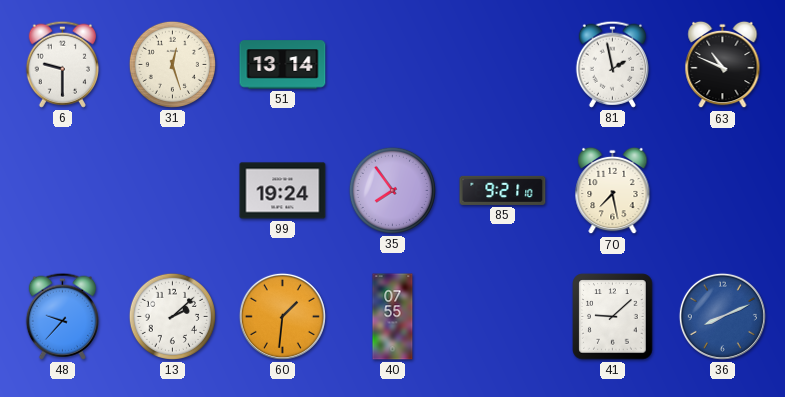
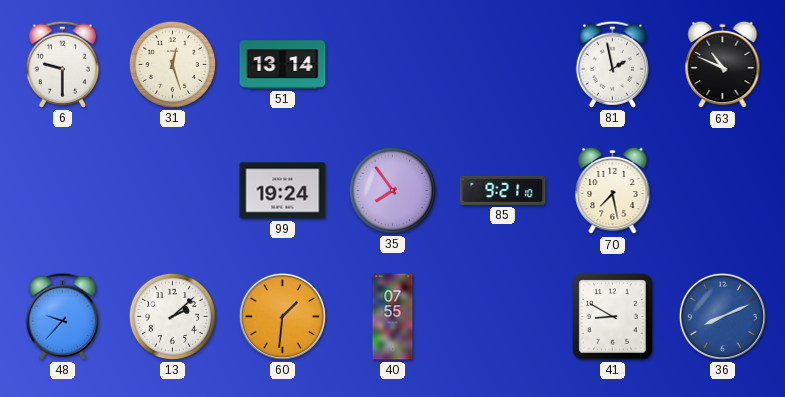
41: 9:08 -> 8:50
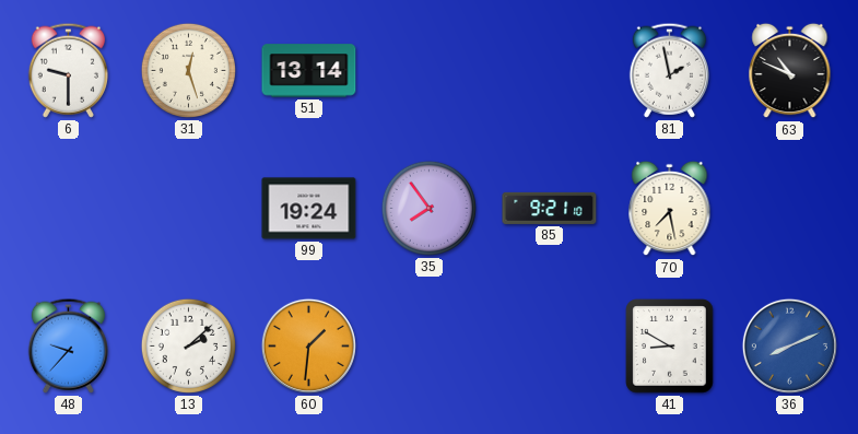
40: 07:55 -> none
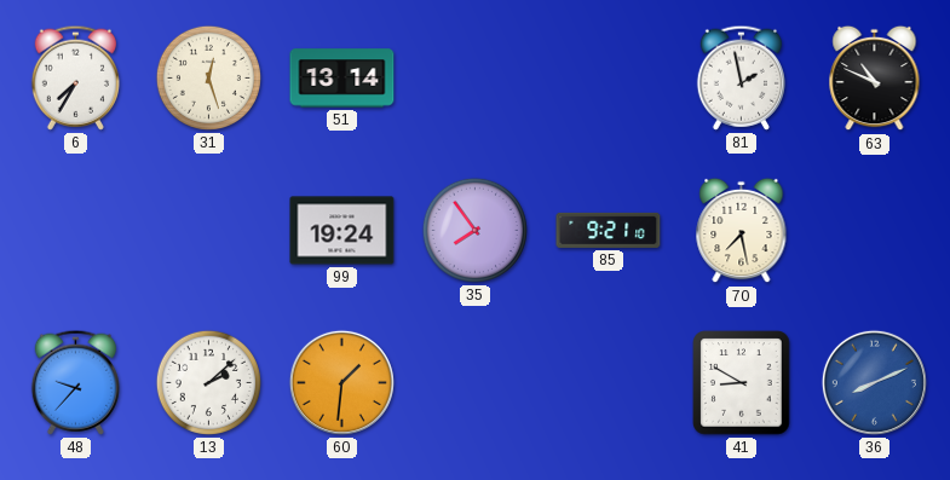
6: 9:30 -> 7:35
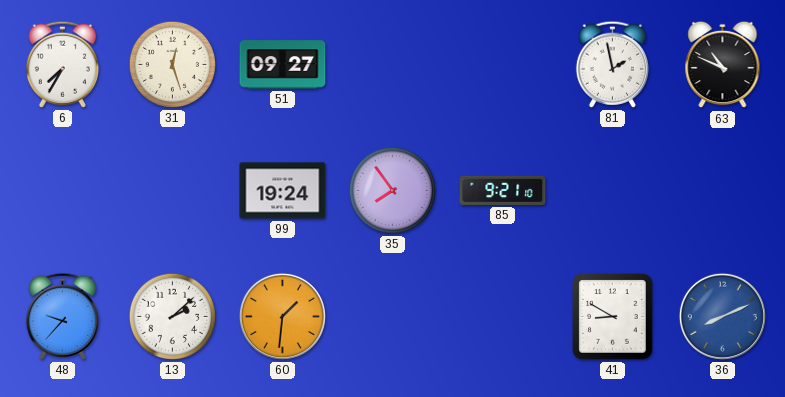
51: 13:14 -> 09:27
70: 7:28 -> none
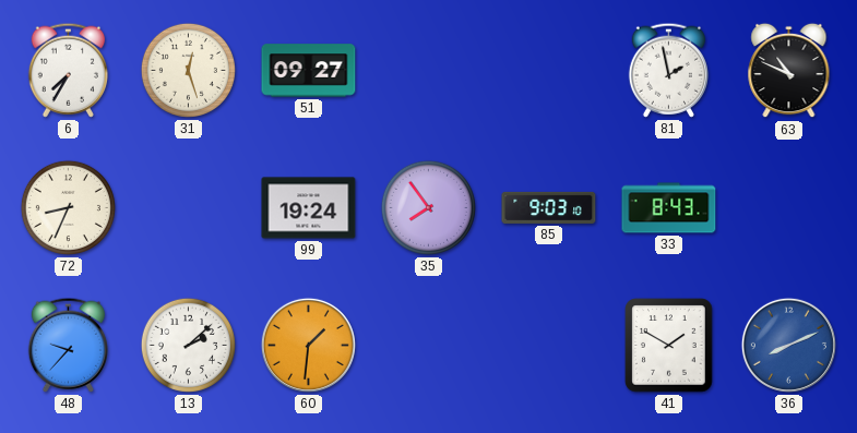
72: none -> 8:34
85: 9:21 -> 9:03
33: none -> 8:43
41: 8:50 -> 1:50
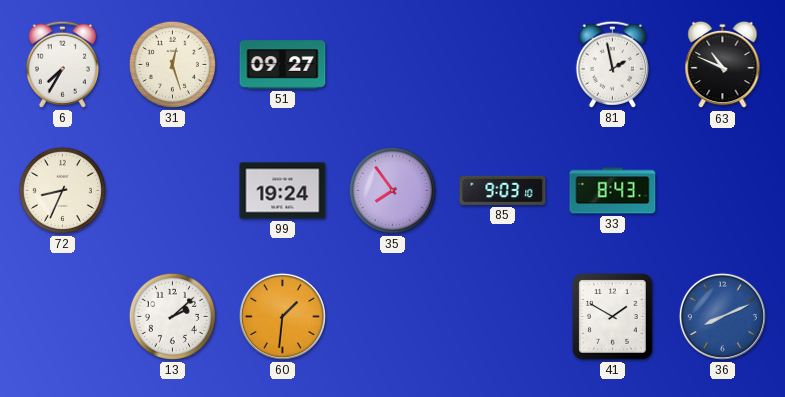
48: 9:37 -> none
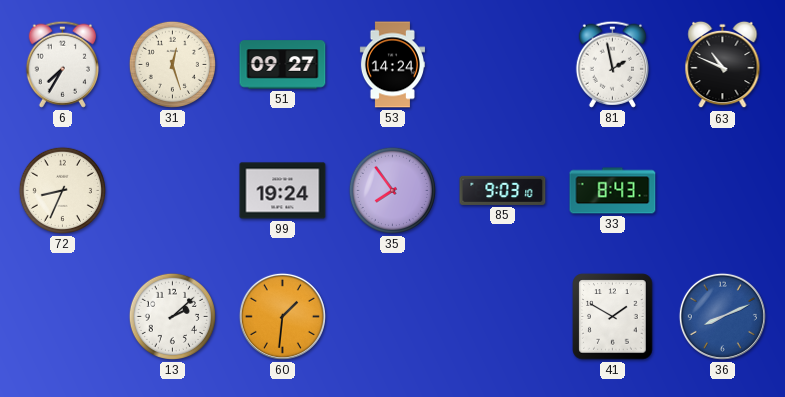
53: none -> 14:24
